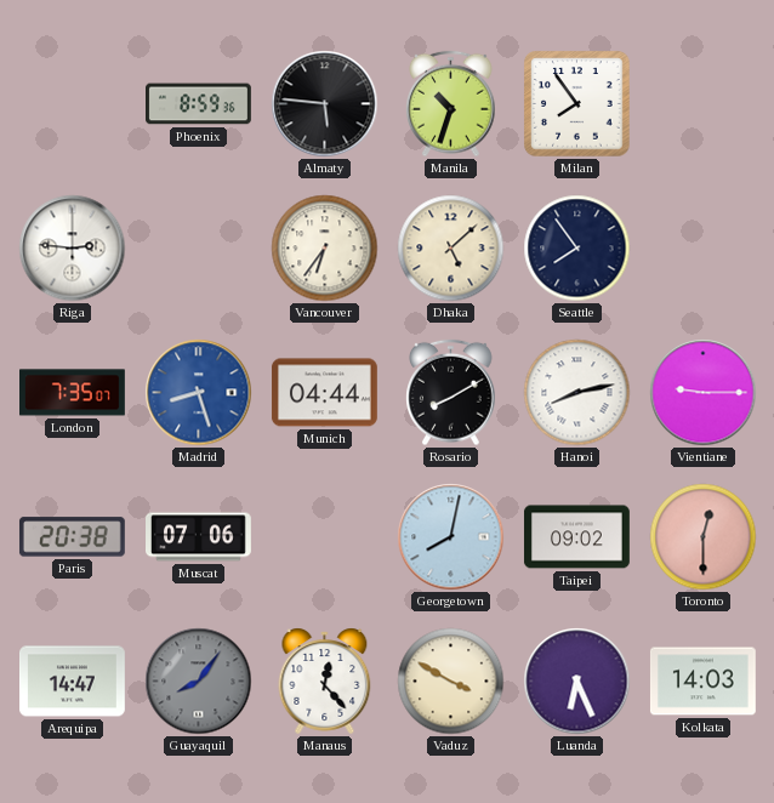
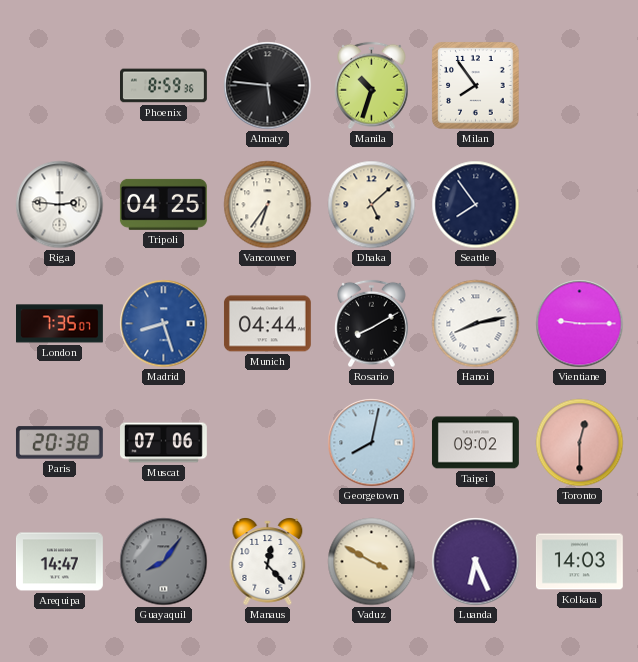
Tripoli: none -> 04:25
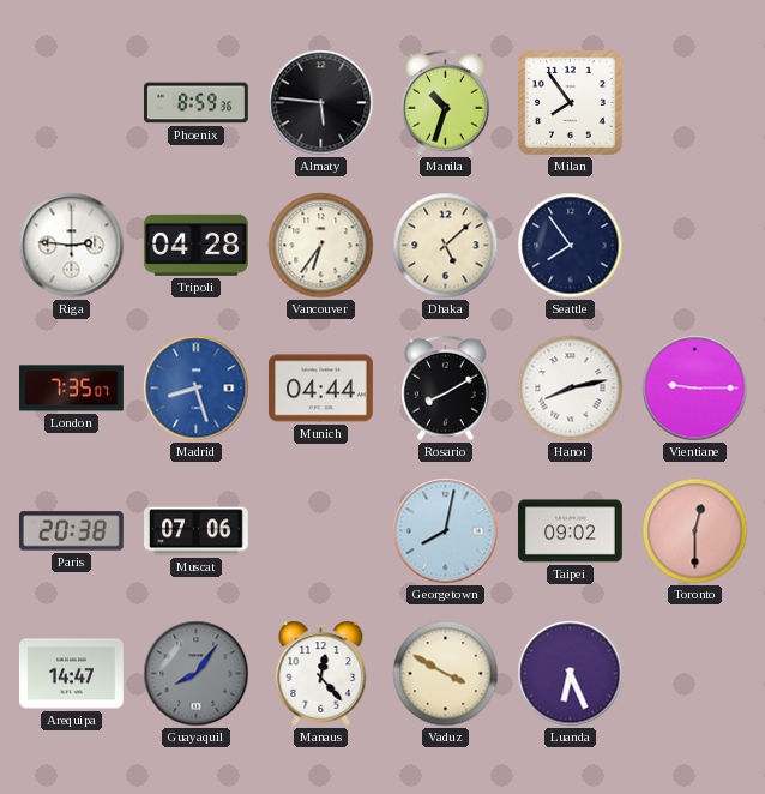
Tripoli: 04:25 -> 04:28
Kolkata: 14:03 -> none
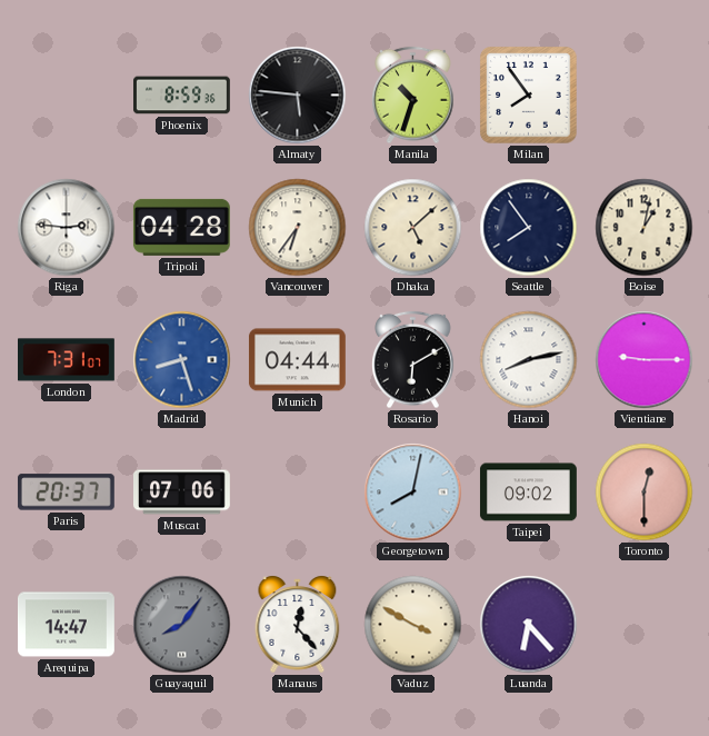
Boise: none -> 1:02
London: 7:35 -> 7:31
Rosario: 8:10 -> 6:10
Paris: 20:38 -> 20:37
Luanda: 6:26 -> 6:23
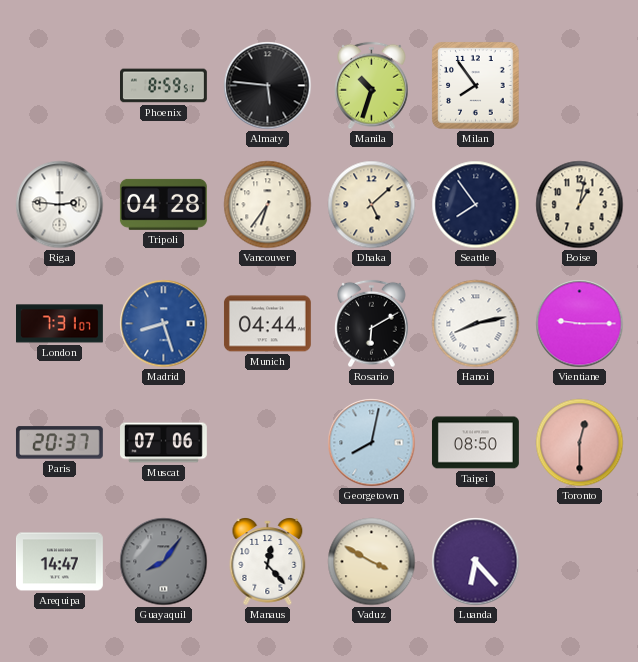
Phoenix: 8:59:36 -> 8:59:51
Taipei: 09:02 -> 08:50
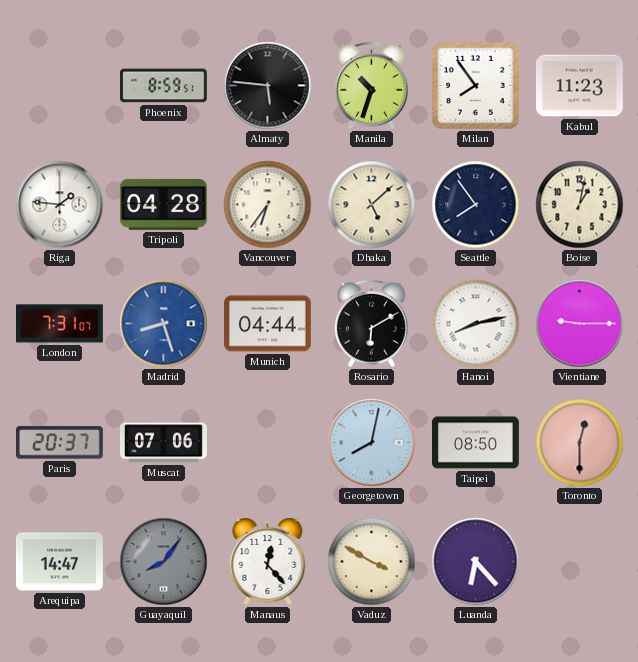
Kabul: none -> 11:23
Riga: 2:46 -> 1:46
